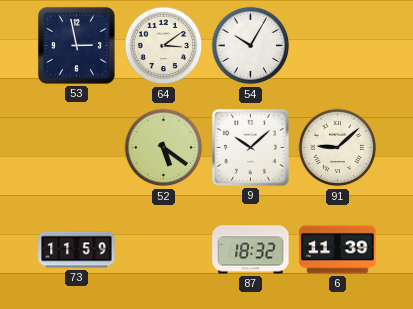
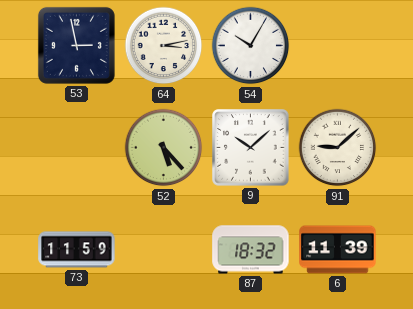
64: 3:09 -> 3:13
52: 5:21 -> 5:23
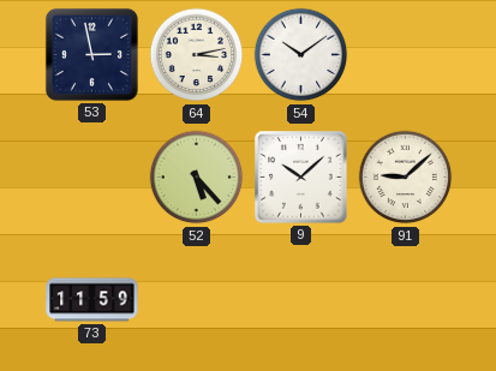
54: 10:05 -> 10:09
87: 18:32 -> none
6: 11:39 -> none
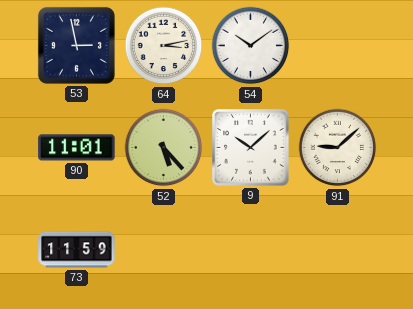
90: none -> 11:01
